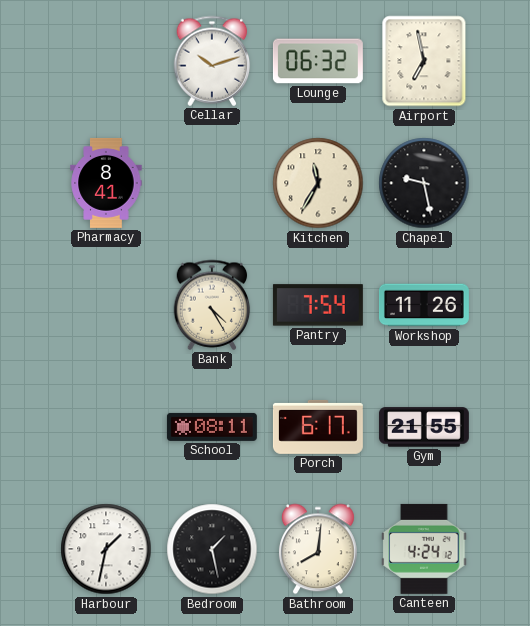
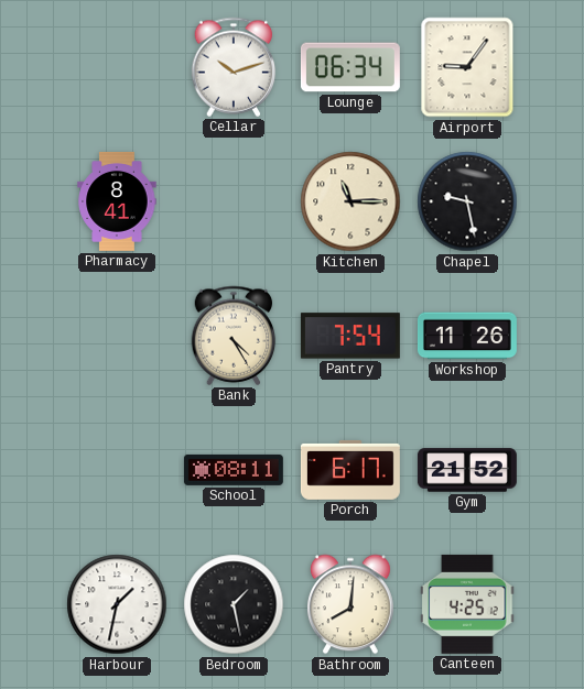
Lounge: 06:32 -> 06:34
Airport: 6:58 -> 9:06
Kitchen: 11:35 -> 11:15
Gym: 21:55 -> 21:52
Canteen: 4:24 -> 4:25
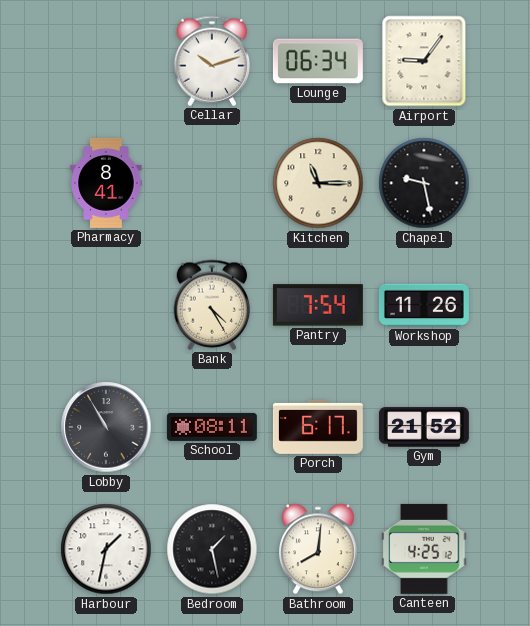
Lobby: none -> 10:55
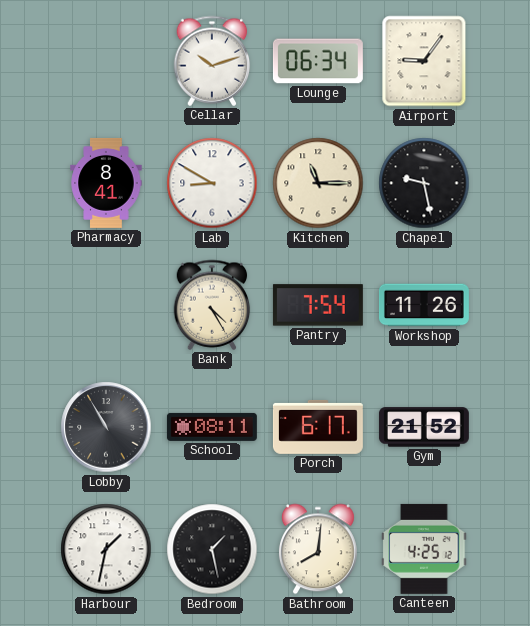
Lab: none -> 8:50
